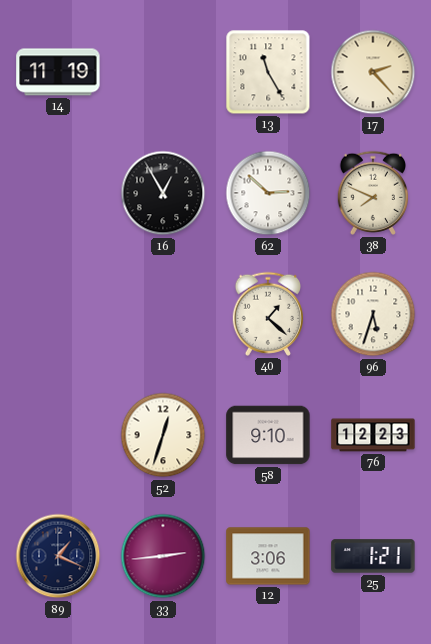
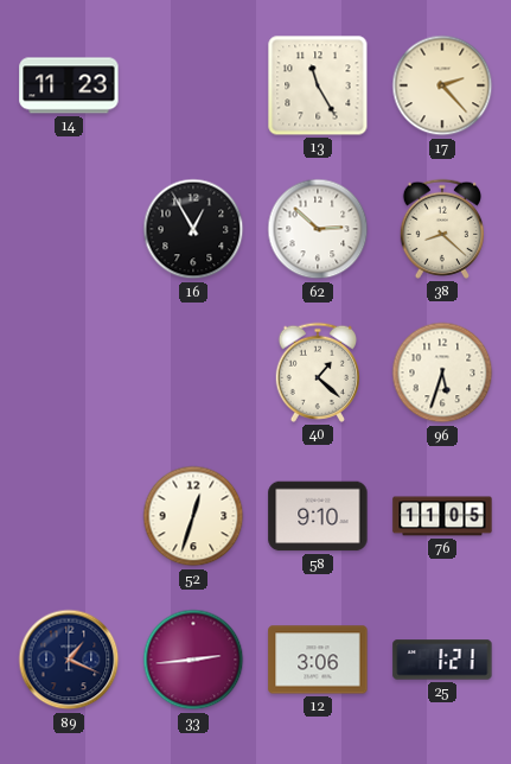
14: 11:19 -> 11:23
38: 7:49 -> 8:22
76: 12:23 -> 11:05
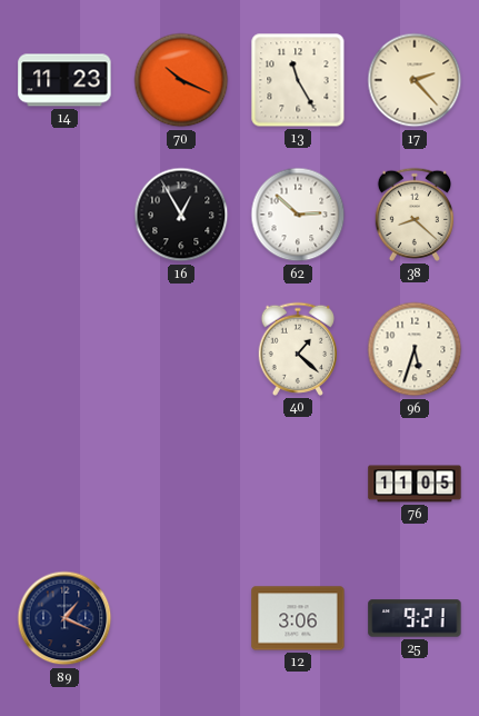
70: none -> 10:19
52: 12:33 -> none
58: 9:10 -> none
33: 2:44 -> none
25: 1:21 -> 9:21
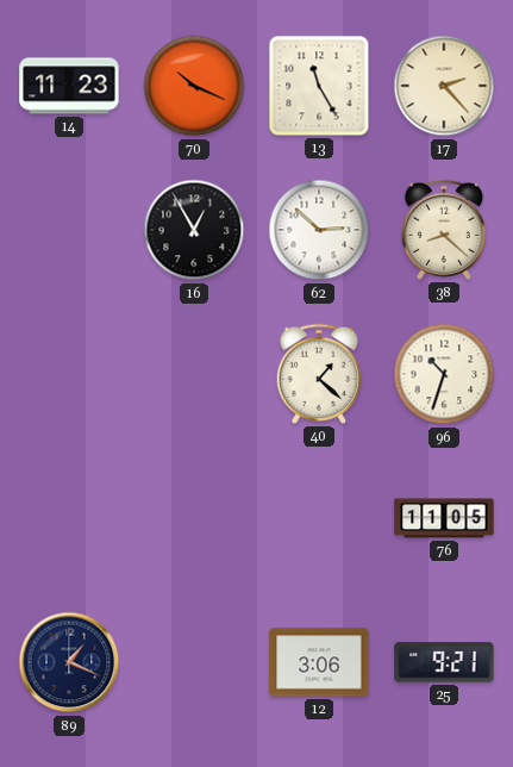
96: 5:33 -> 10:33
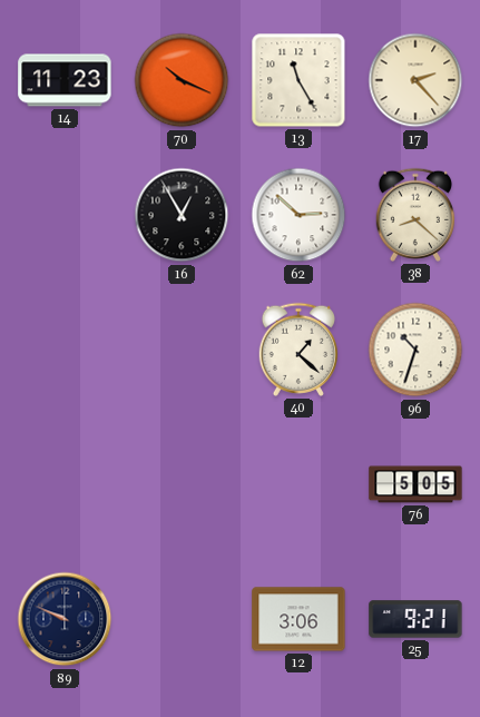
76: 11:05 -> 5:05
89: 1:19 -> 9:49
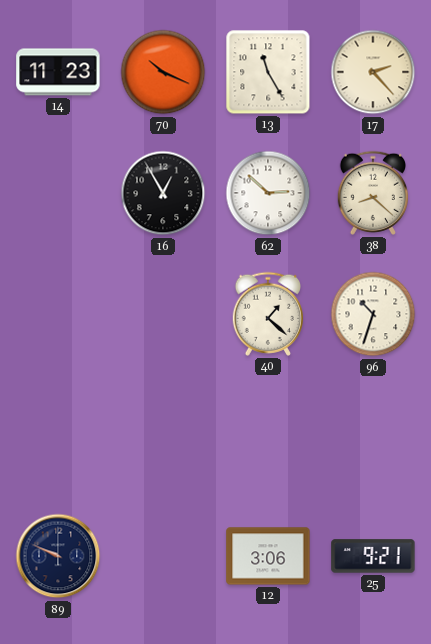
76: 5:05 -> none
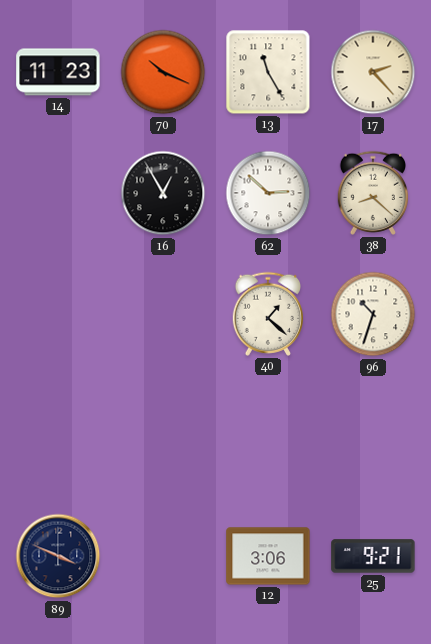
89: 9:49 -> 3:49
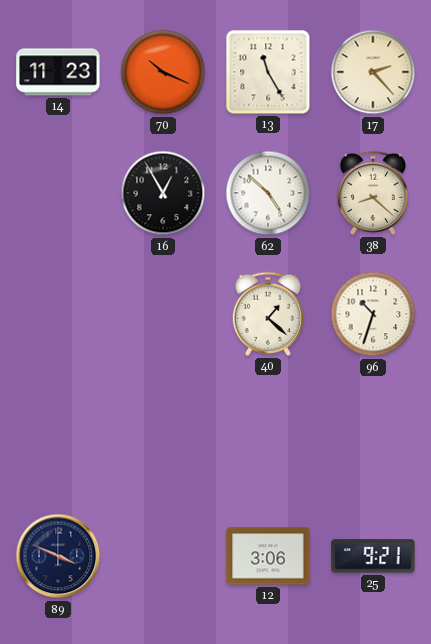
62: 2:52 -> 4:52
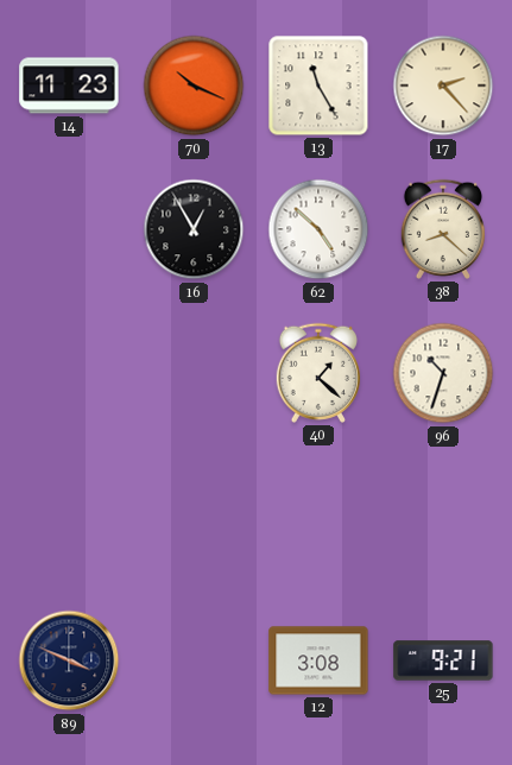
12: 3:06 -> 3:08
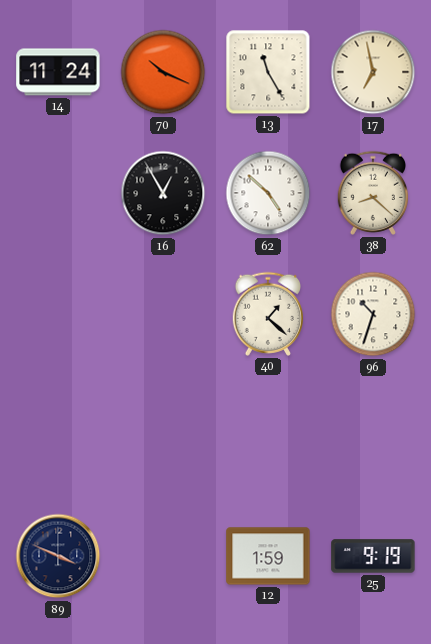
14: 11:23 -> 11:24
17: 2:23 -> 6:58
12: 3:08 -> 1:59
25: 9:21 -> 9:19
